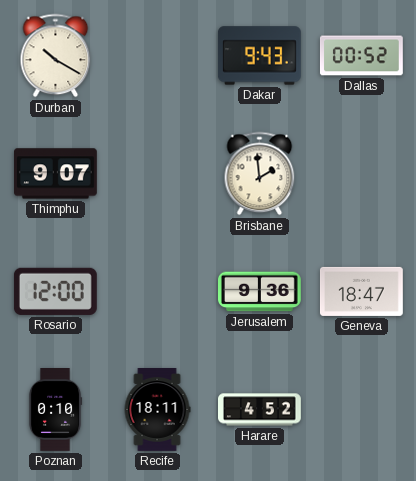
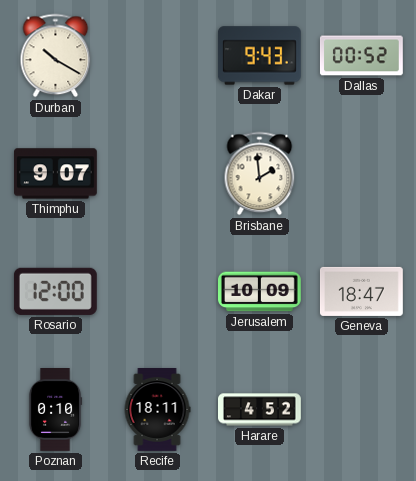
Jerusalem: 9:36 -> 10:09
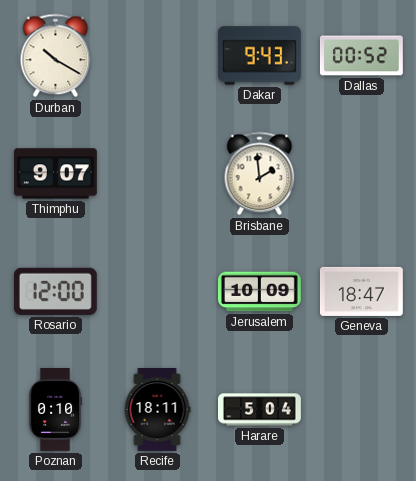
Harare: 4:52 -> 5:04
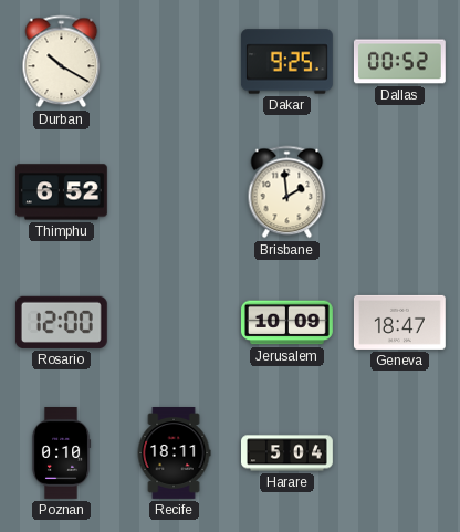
Dakar: 9:43 -> 9:25
Thimphu: 9:07 -> 6:52
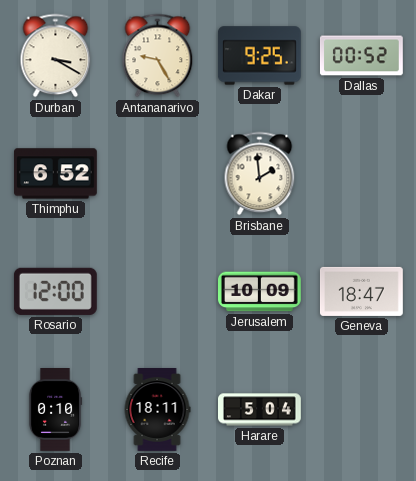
Durban: 10:20 -> 3:20
Antananarivo: none -> 9:25
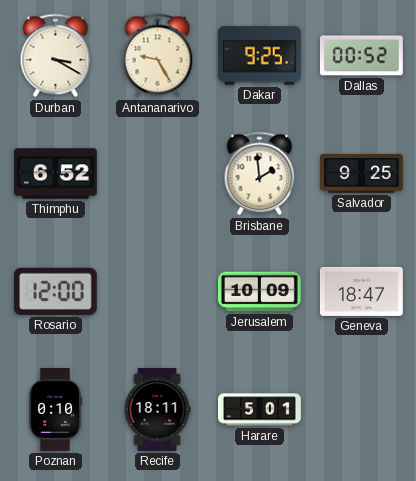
Salvador: none -> 9:25
Harare: 5:04 -> 5:01
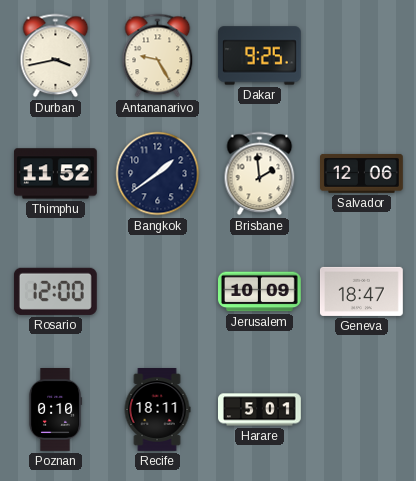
Durban: 3:20 -> 3:43
Dallas: 00:52 -> none
Thimphu: 6:52 -> 11:52
Bangkok: none -> 1:39
Salvador: 9:25 -> 12:06
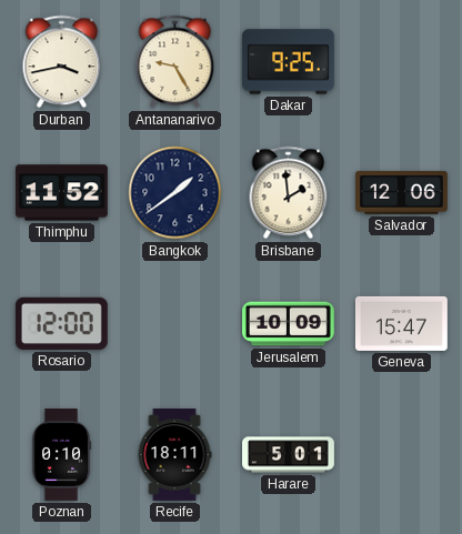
Geneva: 18:47 -> 15:47
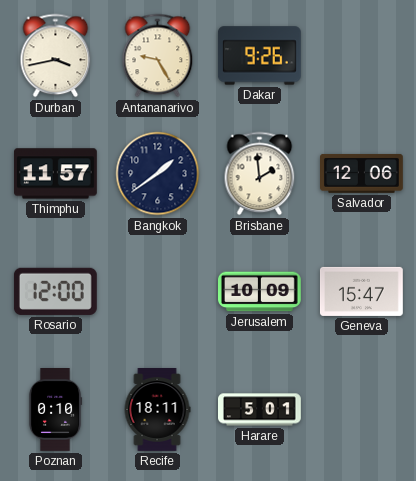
Dakar: 9:25 -> 9:26
Thimphu: 11:52 -> 11:57
